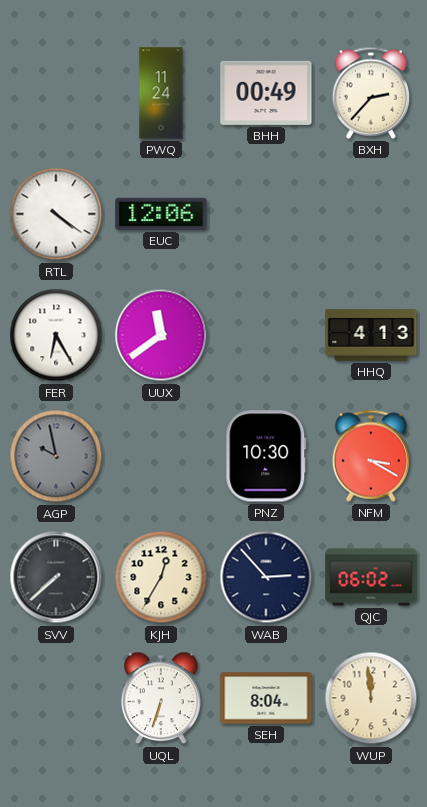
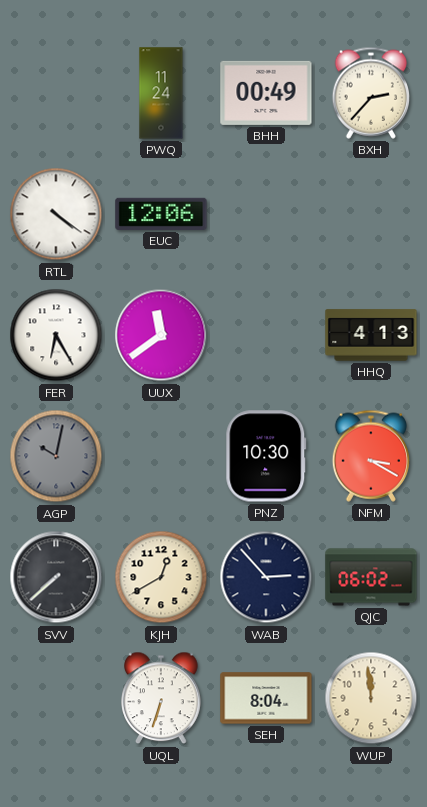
AGP: 9:58 -> 10:02
KJH: 12:35 -> 12:40
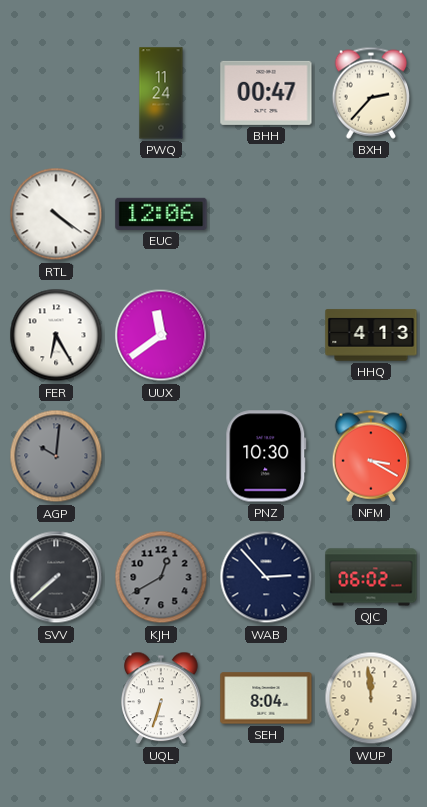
BHH: 00:49 -> 00:47
AGP: 10:02 -> 10:01
KJH dial: cream -> grey
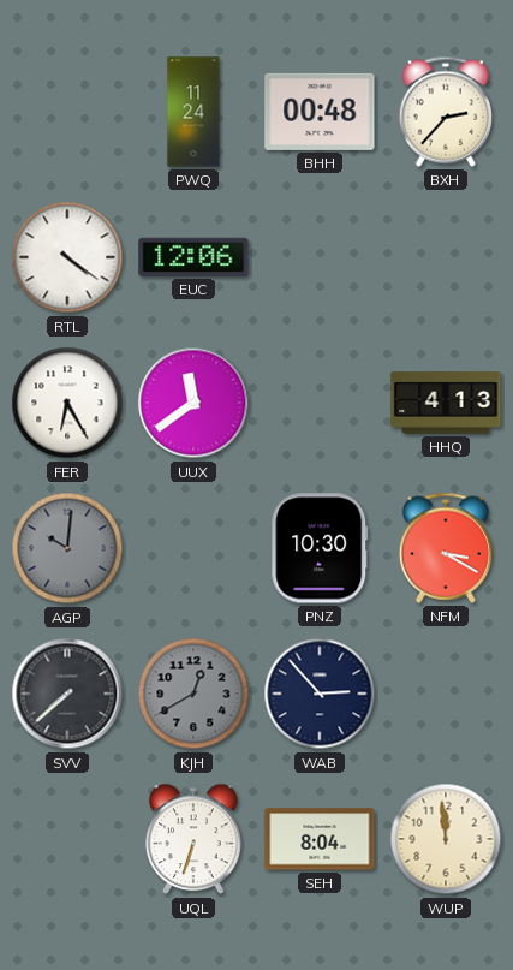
BHH: 00:47 -> 00:48
QJC: 06:02 -> none
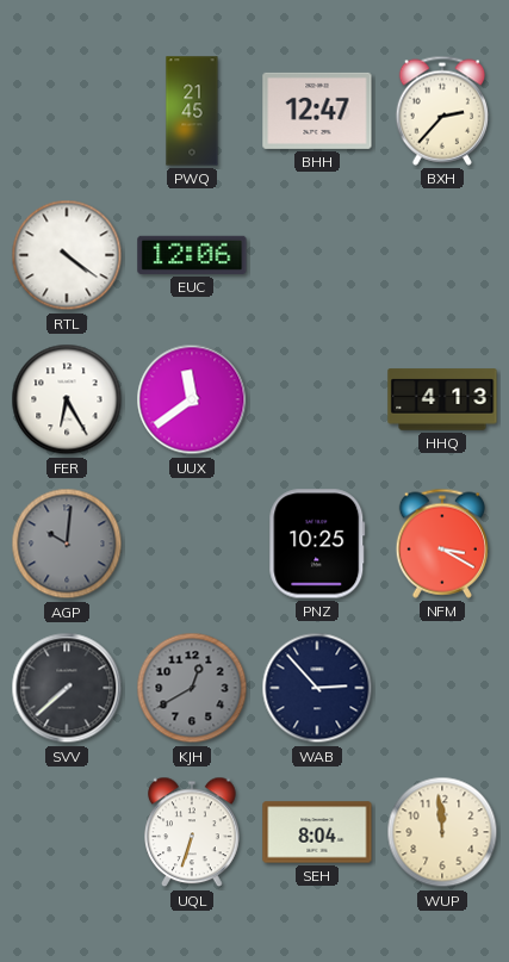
PWQ: 11:24 -> 21:45
BHH: 00:48 -> 12:47
PNZ: 10:30 -> 10:25
